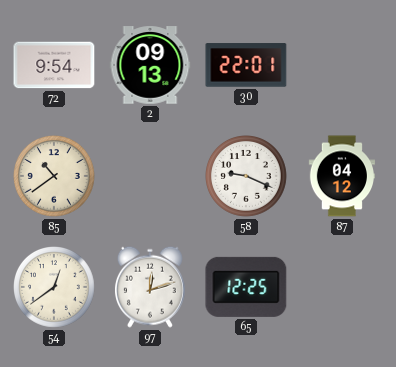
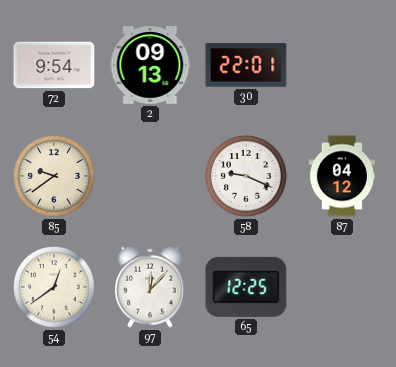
85: 10:39 -> 9:39
97: 12:12 -> 12:07
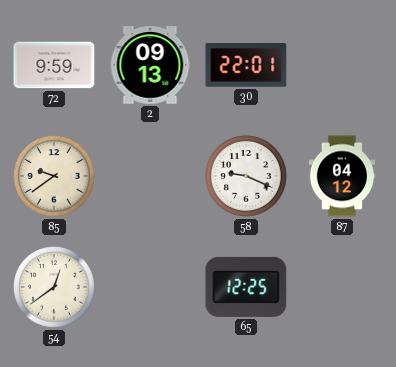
72: 9:54 -> 9:59
97: 12:07 -> none
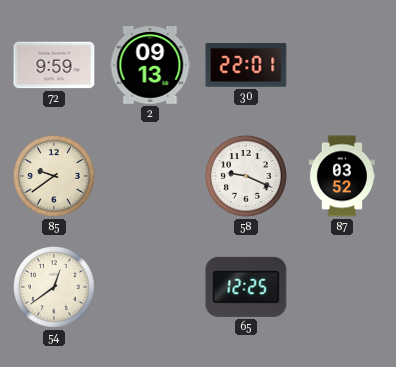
87: 04:12 -> 03:52
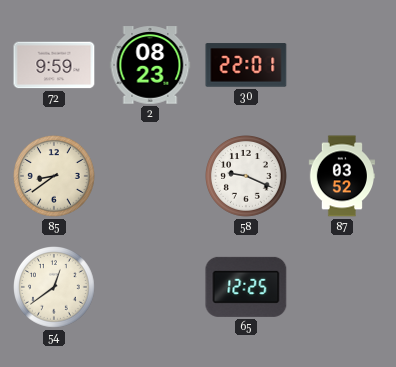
2: 09:13 -> 08:23
85: 9:39 -> 8:39
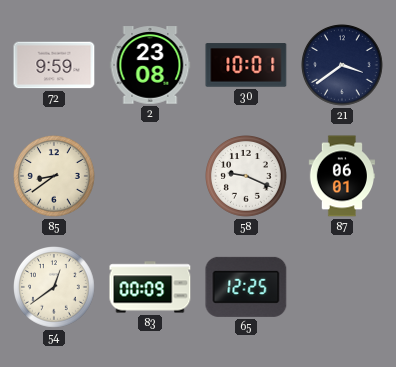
2: 08:23 -> 23:08
30: 22:01 -> 10:01
21: none -> 3:39
87: 03:52 -> 06:01
83: none -> 00:09
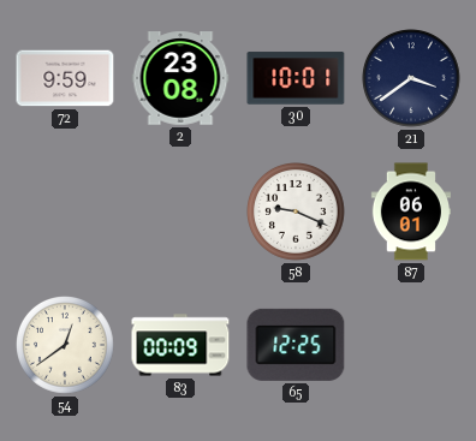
85: 8:39 -> none
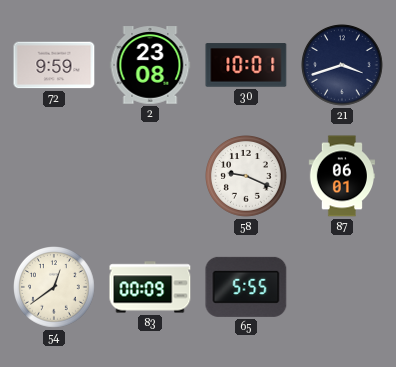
21: 3:39 -> 3:42
65: 12:25 -> 5:55
